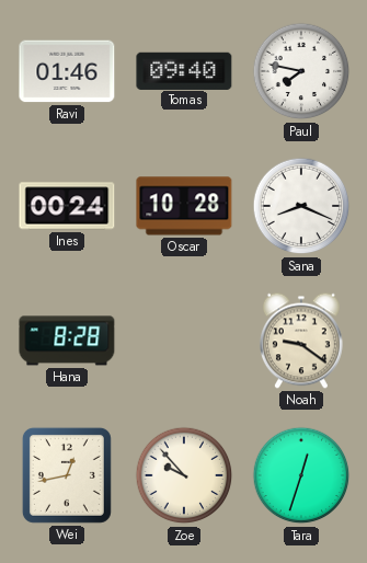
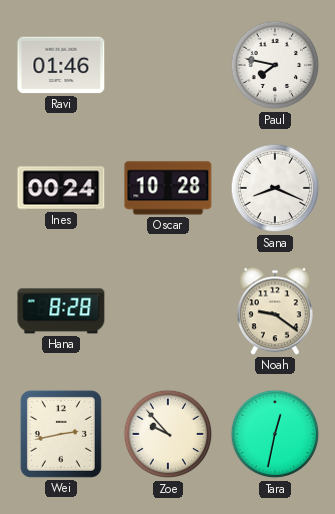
Tomas: 09:40 -> none
Wei: 12:43 -> 2:43
Tara: 12:33 -> 12:32
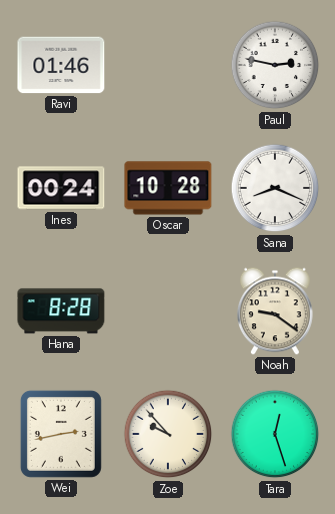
Paul: 7:47 -> 2:47
Tara: 12:32 -> 12:27
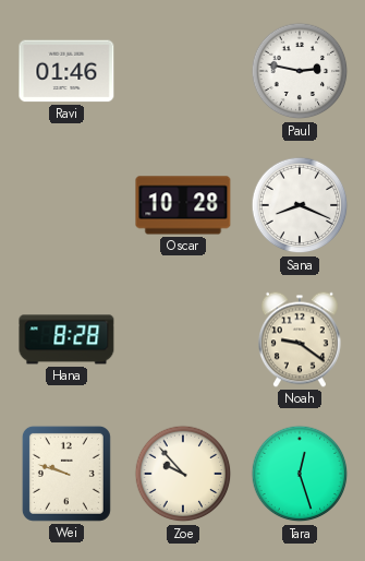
Ines: 00:24 -> none
Wei: 2:43 -> 9:48
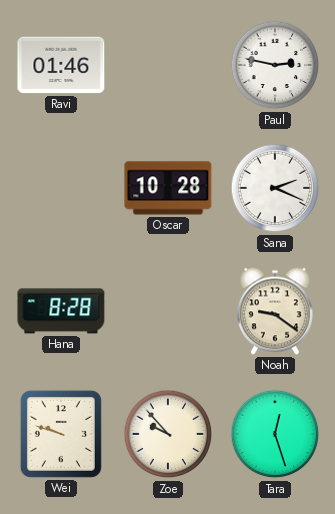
Sana: 8:19 -> 2:19
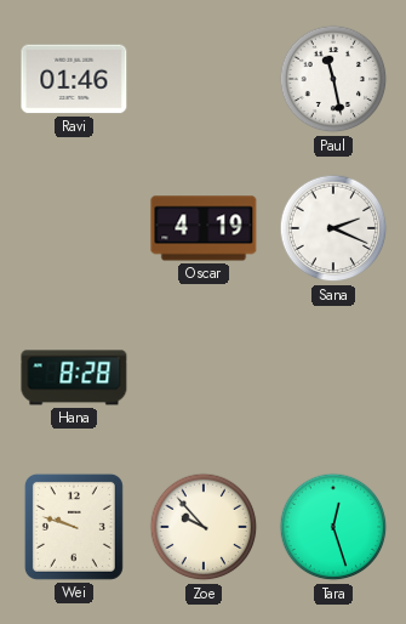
Paul: 2:47 -> 11:28
Oscar: 10:28 -> 4:19
Noah: 9:21 -> none
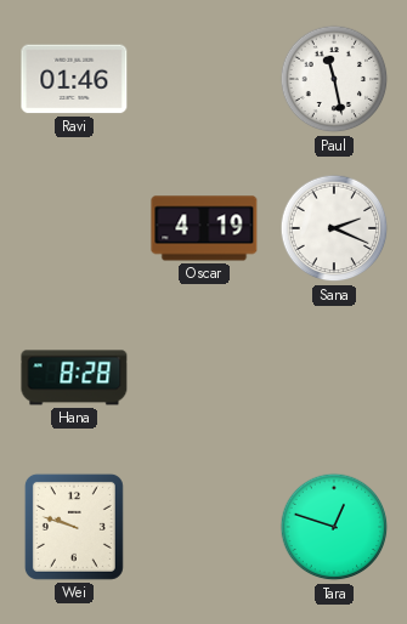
Zoe: 9:53 -> none
Tara: 12:27 -> 12:48
